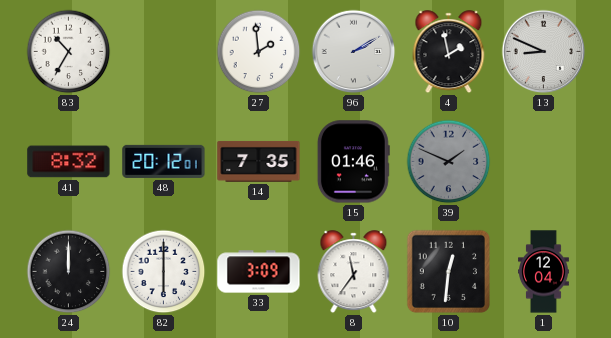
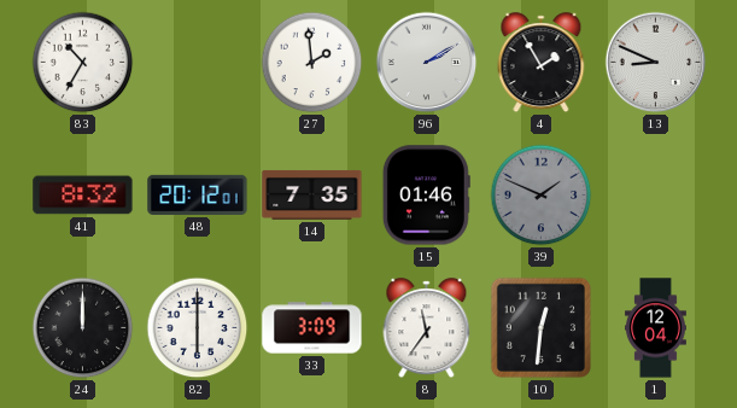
4: 1:58 -> 1:55
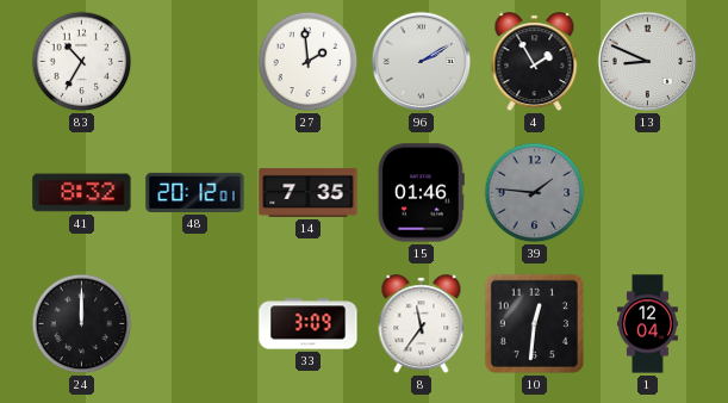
39: 1:49 -> 1:46
82: 6:00 -> none
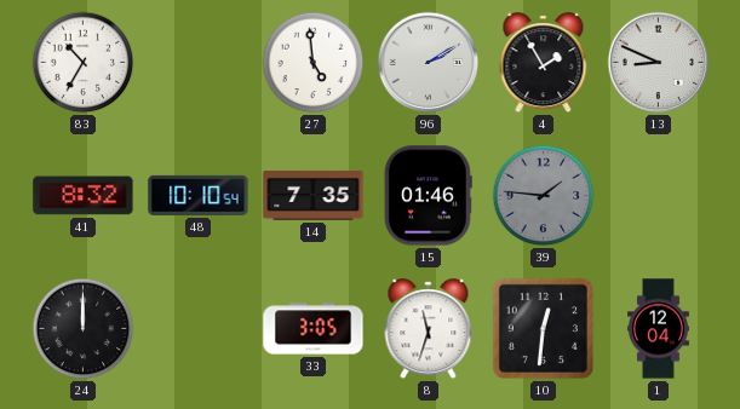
27: 1:59 -> 4:59
48: 20:12 -> 10:10
33: 3:09 -> 3:05
8: 11:36 -> 11:33
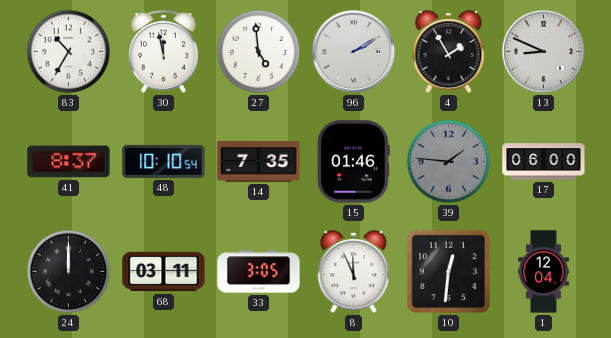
30: none -> 11:58
41: 8:32 -> 8:37
17: none -> 06:00
68: none -> 03:11
8: 11:33 -> 11:56
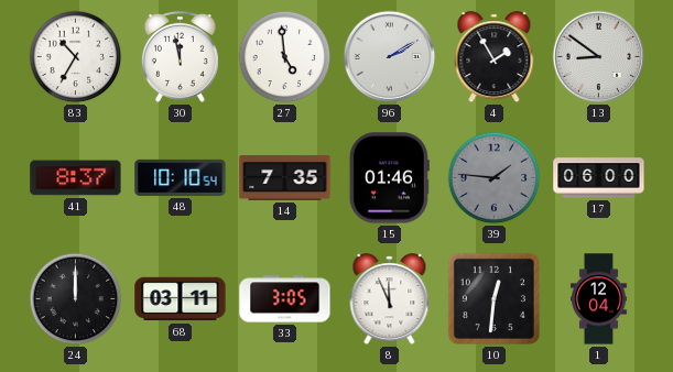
13: 8:49 -> 8:51
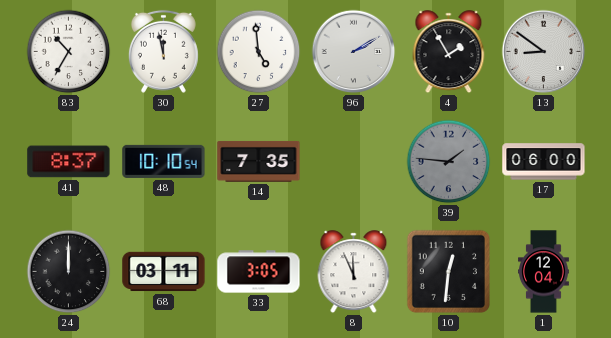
15: 01:46 -> none
